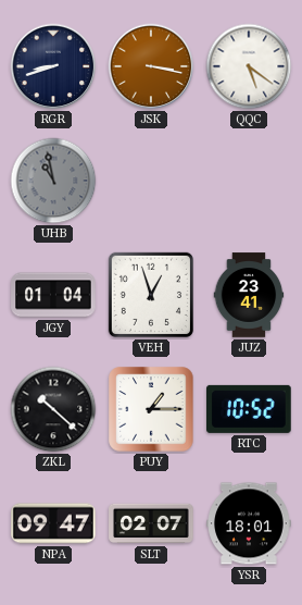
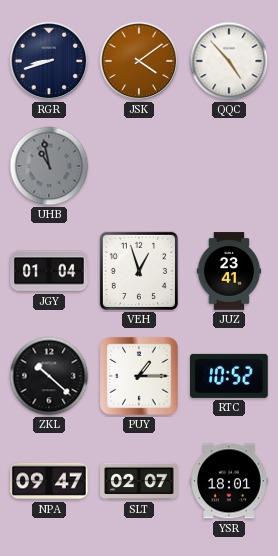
JSK: 3:17 -> 4:09
QQC: 5:21 -> 4:53
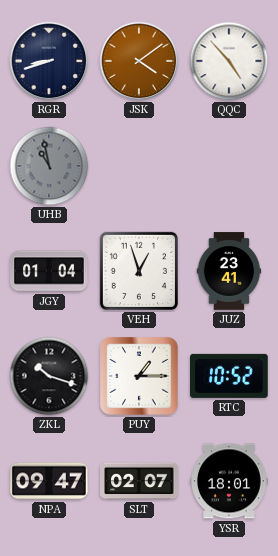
ZKL: 10:22 -> 10:18
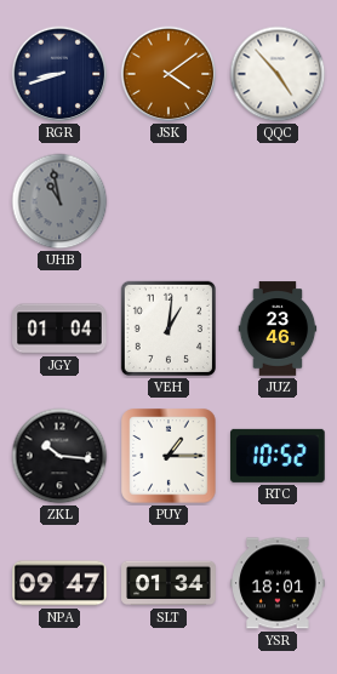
VEH: 12:57 -> 1:01
JUZ: 23:41 -> 23:46
ZKL: 10:18 -> 10:16
SLT: 02:07 -> 01:34
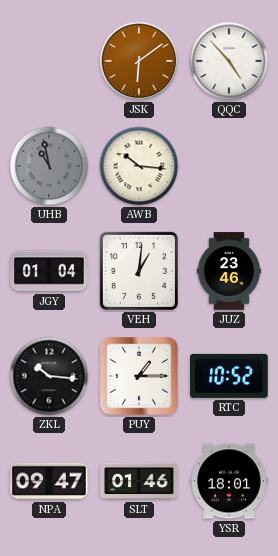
RGR: 8:42 -> none
JSK: 4:09 -> 6:09
AWB: none -> 10:16
SLT: 01:34 -> 01:46
